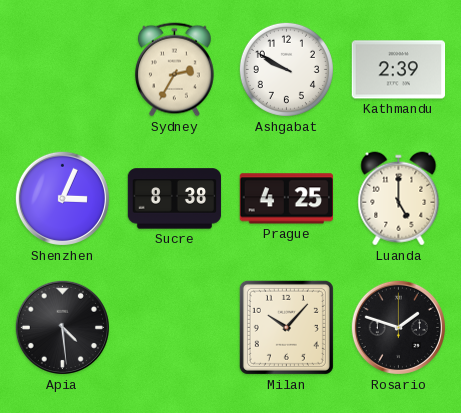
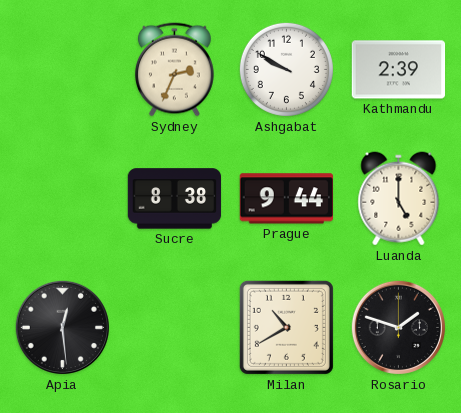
Sydney: 2:35 -> 2:34
Shenzhen: 3:04 -> none
Prague: 4:25 -> 9:44
Apia: 4:29 -> 12:29
Milan: 10:07 -> 10:40
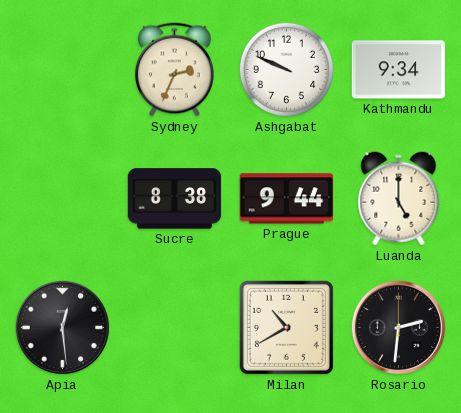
Ashgabat: 9:50 -> 9:49
Kathmandu: 2:39 -> 9:34
Rosario: 1:48 -> 2:31
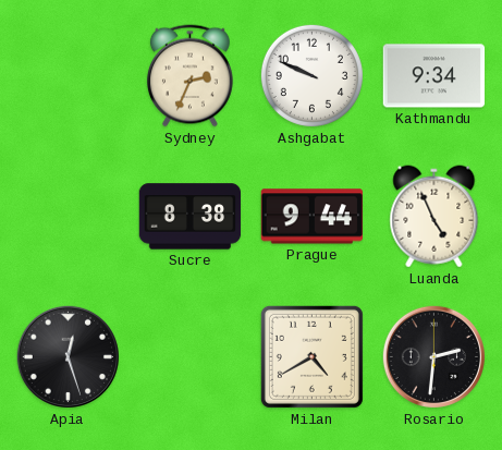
Luanda: 5:00 -> 4:56
Apia: 12:29 -> 12:27
Milan: 10:40 -> 4:40
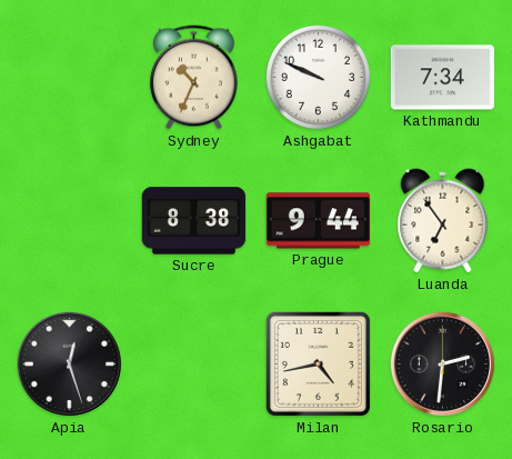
Sydney: 2:34 -> 10:34
Kathmandu: 9:34 -> 7:34
Luanda: 4:56 -> 6:54
Milan: 4:40 -> 4:43
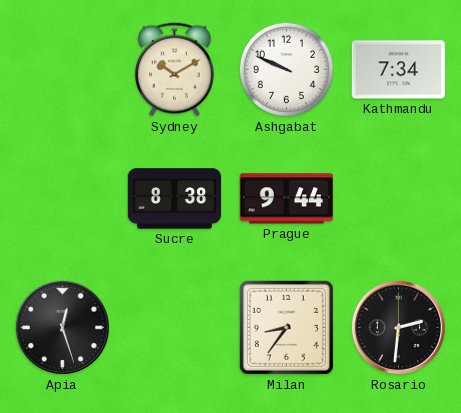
Sydney: 10:34 -> 10:10
Luanda: 6:54 -> none
Milan: 4:43 -> 8:36
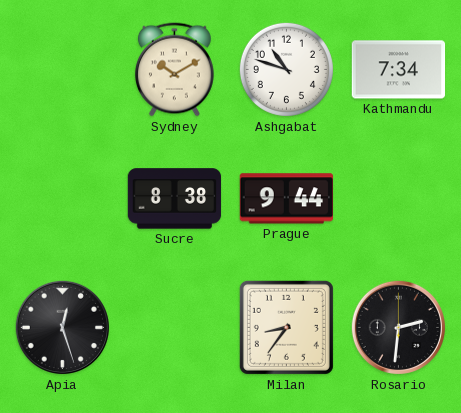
Ashgabat: 9:49 -> 10:48
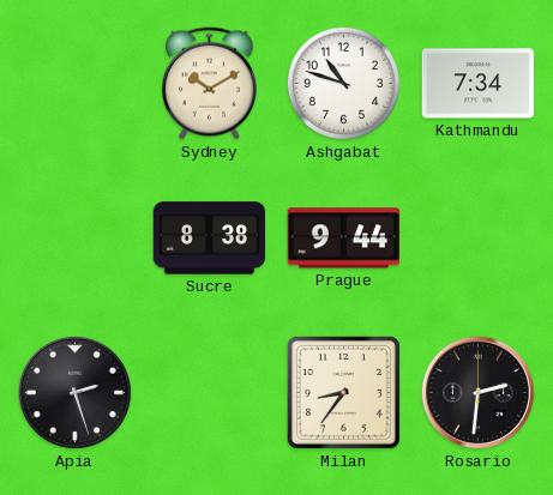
Apia: 12:27 -> 2:27
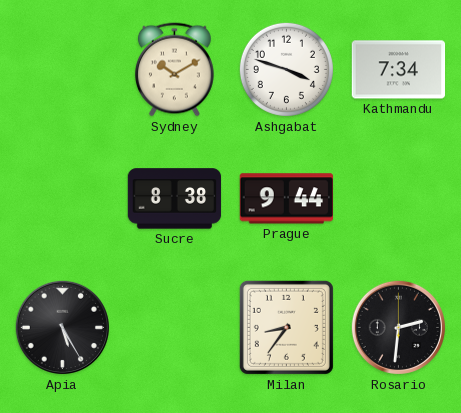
Ashgabat: 10:48 -> 3:48
Apia: 2:27 -> 5:25
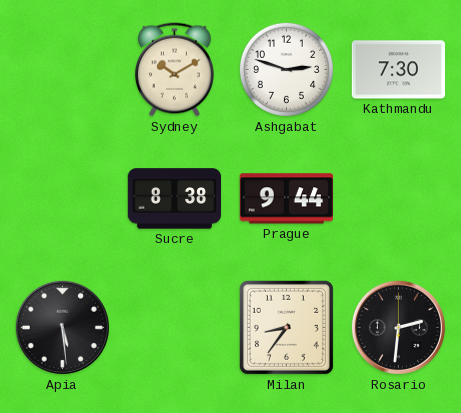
Ashgabat: 3:48 -> 2:48
Kathmandu: 7:34 -> 7:30
Apia: 5:25 -> 5:29
